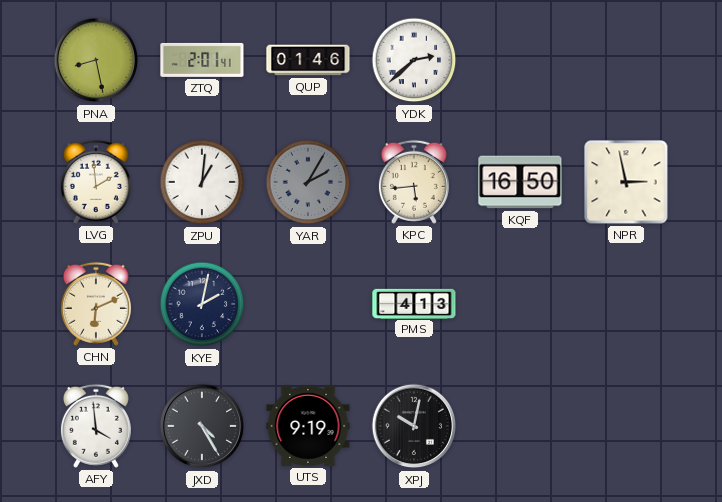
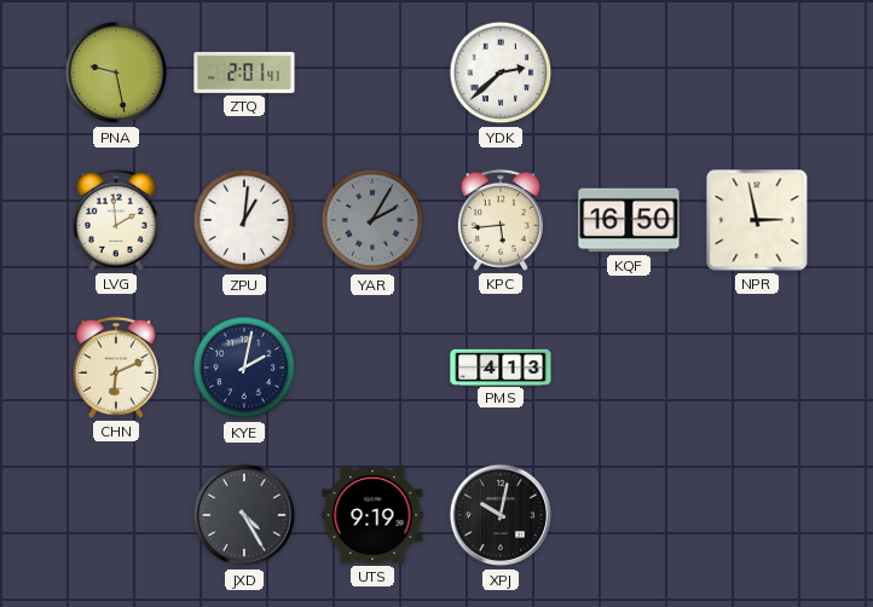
PNA: 8:28 -> 9:28
QUP: 01:46 -> none
AFY: 3:59 -> none
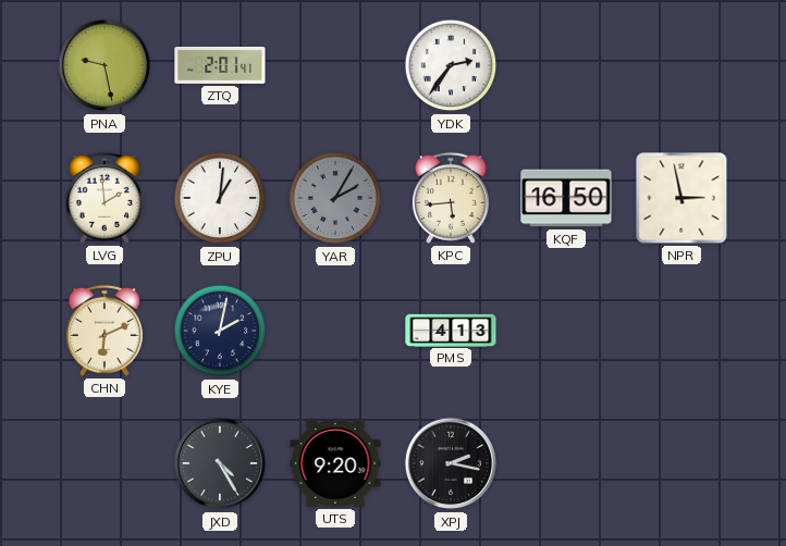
YDK: 2:38 -> 2:36
UTS: 9:19 -> 9:20
XPJ: 10:02 -> 2:17
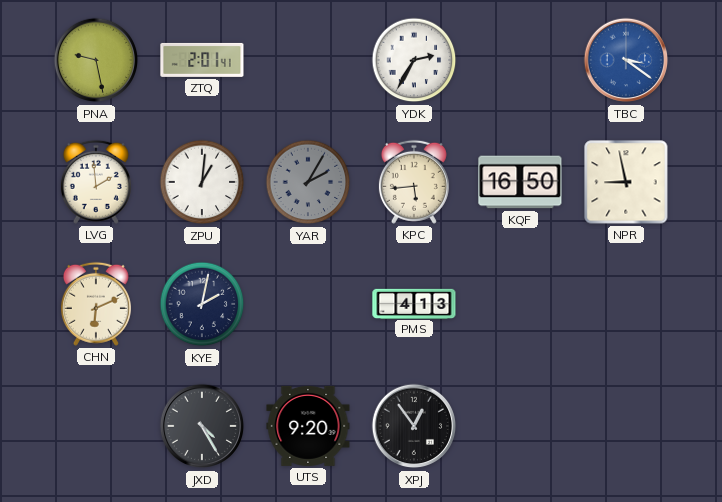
YDK: 2:36 -> 2:35
TBC: none -> 3:21
NPR: 2:58 -> 8:58
XPJ: 2:17 -> 12:54
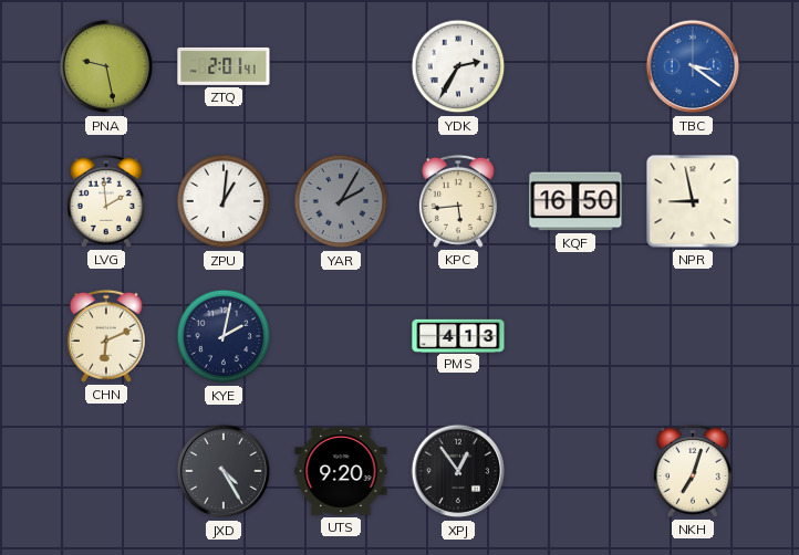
NKH: none -> 7:03
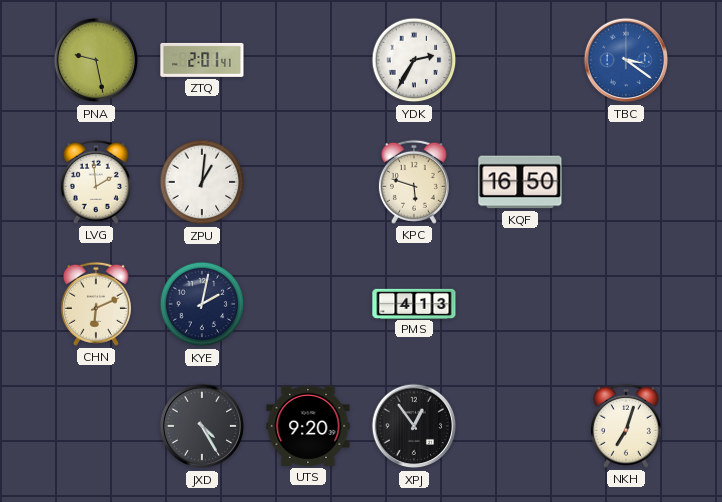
YAR: 2:05 -> none
KPC: 5:44 -> 5:48
NPR: 8:58 -> none
